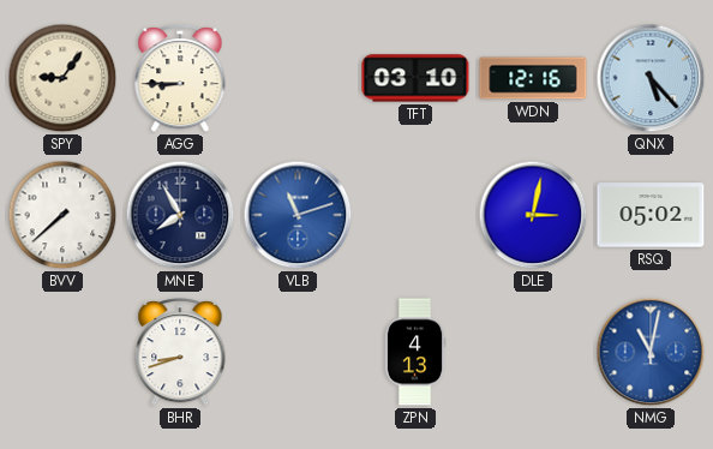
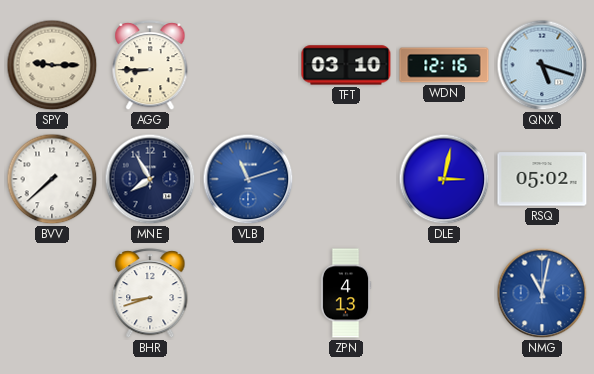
SPY: 9:06 -> 9:15
QNX: 5:23 -> 5:18
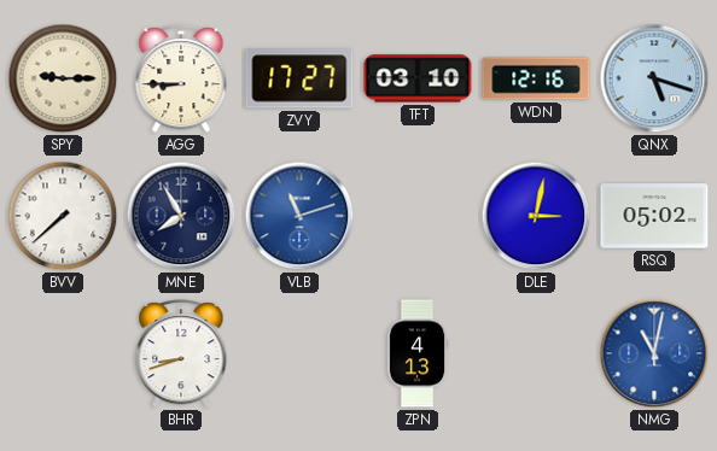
ZVY: none -> 17:27
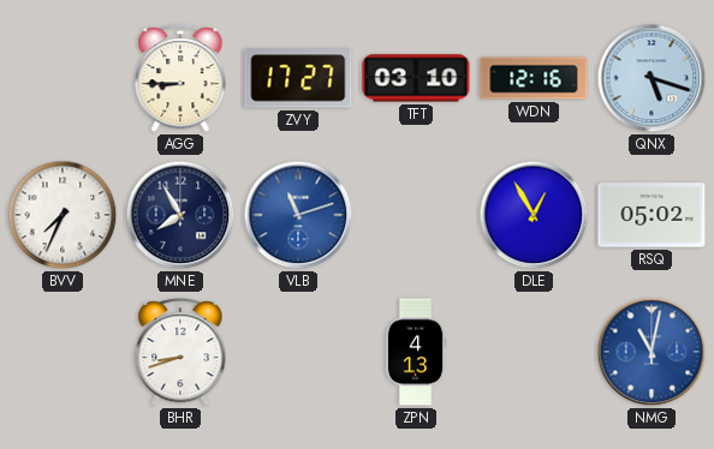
SPY: 9:15 -> none
BVV: 7:38 -> 7:34
DLE: 3:02 -> 12:55
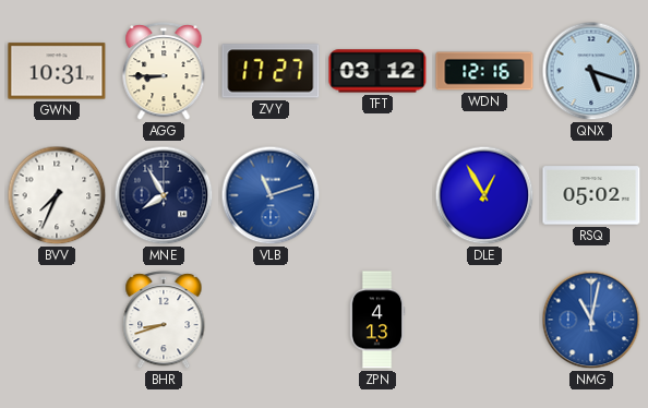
GWN: none -> 10:31
TFT: 03:10 -> 03:12
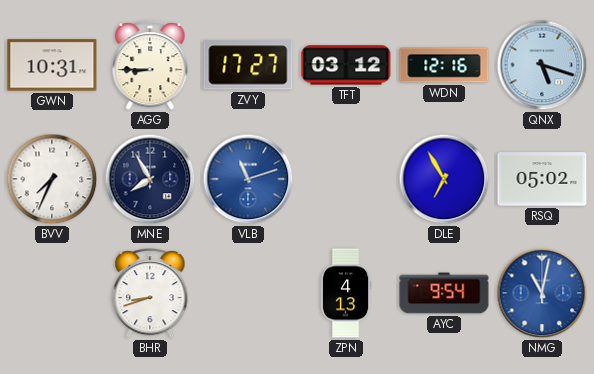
DLE: 12:55 -> 6:55
AYC: none -> 9:54
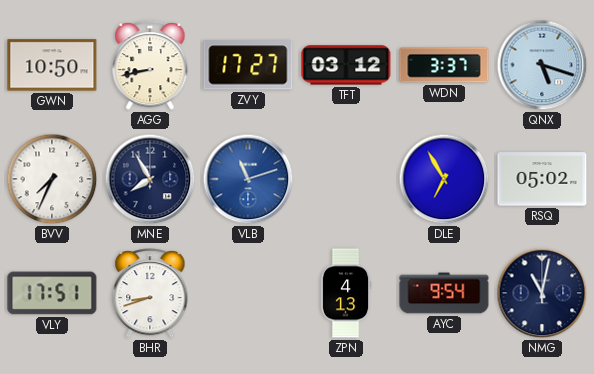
GWN: 10:31 -> 10:50
AGG: 8:45 -> 8:43
WDN: 12:16 -> 3:37
VLY: none -> 17:51
NMG dial: blue -> navy
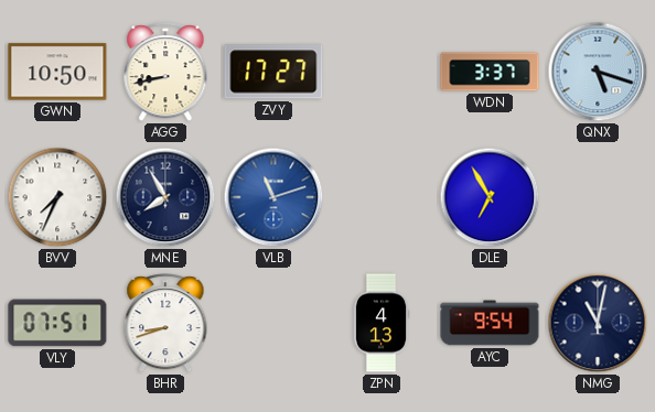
TFT: 03:12 -> none
RSQ: 05:02 -> none
VLY: 17:51 -> 07:51
